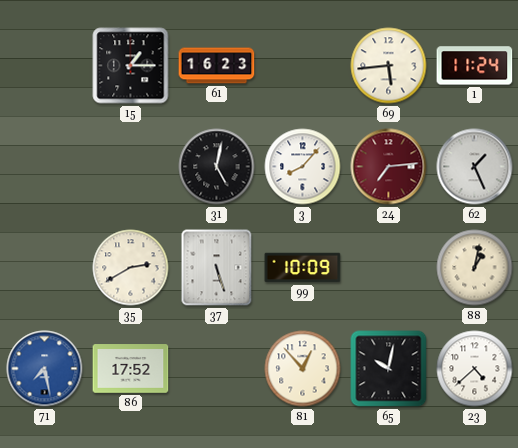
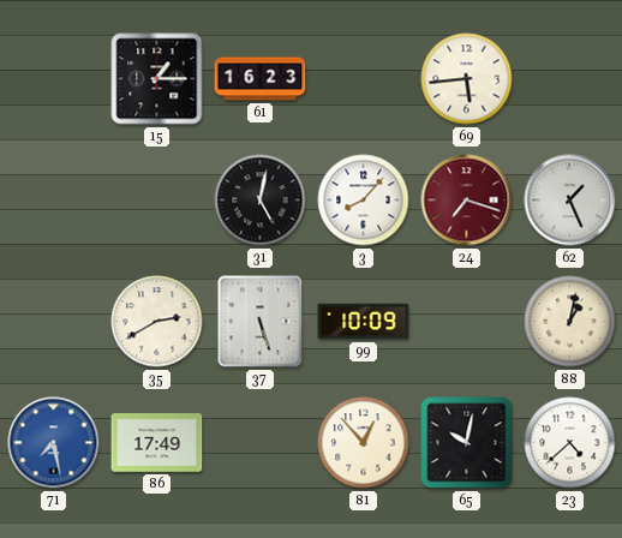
1: 11:24 -> none
24: 7:14 -> 7:18
86: 17:52 -> 17:49
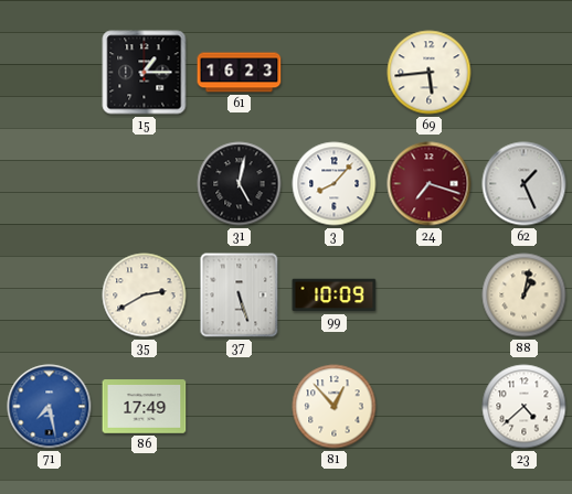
65: 10:02 -> none
